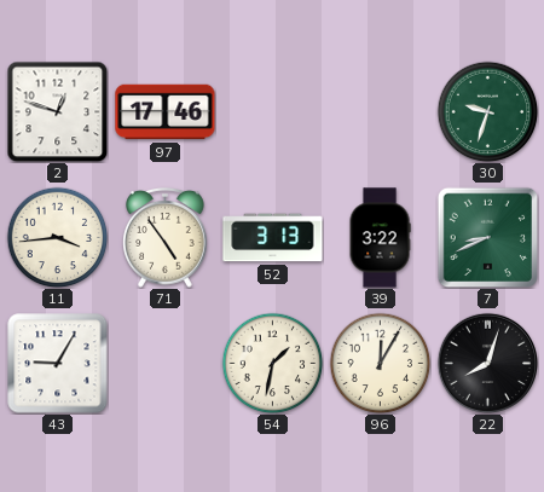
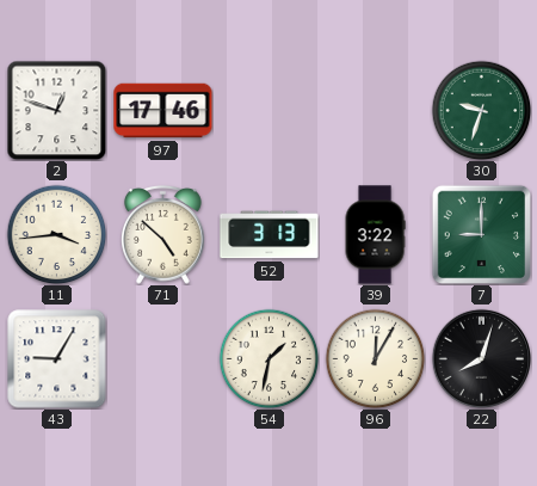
71: 4:54 -> 4:52
7: 8:41 -> 9:00
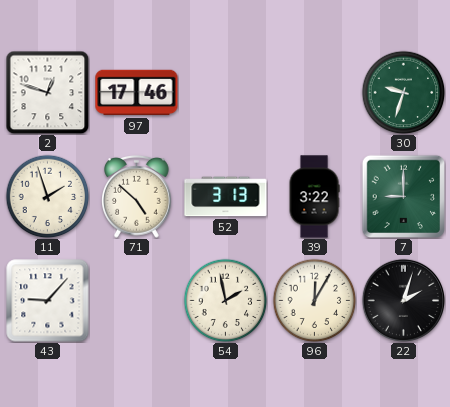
11: 3:44 -> 1:57
43: 9:05 -> 9:07
54: 1:32 -> 1:58
22: 8:03 -> 2:03
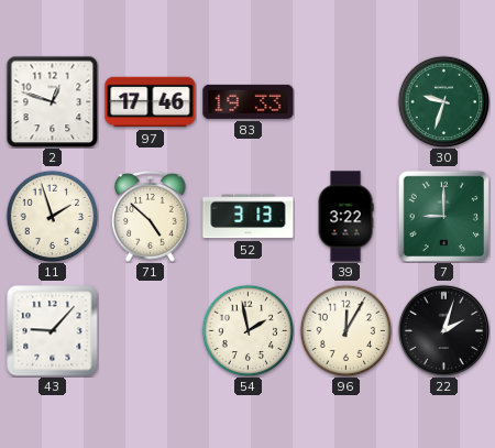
83: none -> 19:33
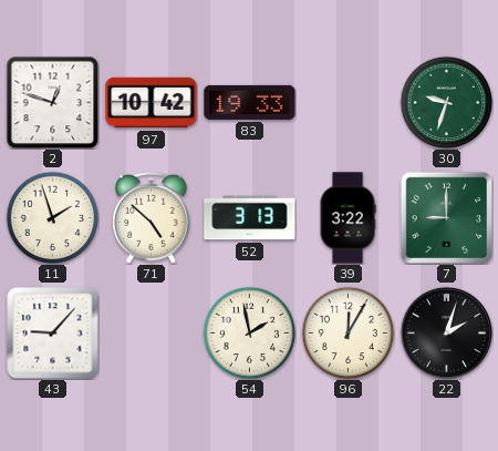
97: 17:46 -> 10:42
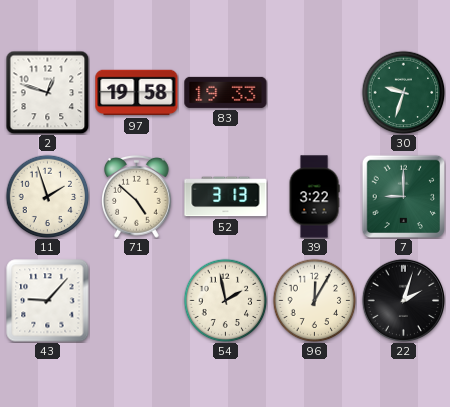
97: 10:42 -> 19:58
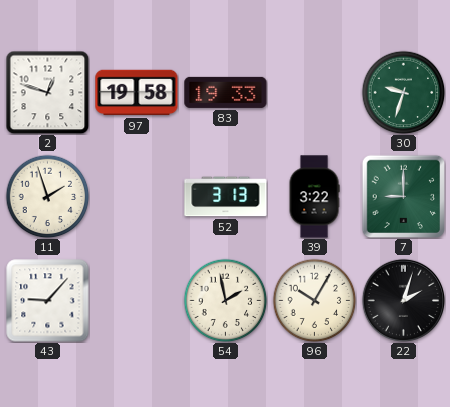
71: 4:52 -> none
96: 12:05 -> 10:05
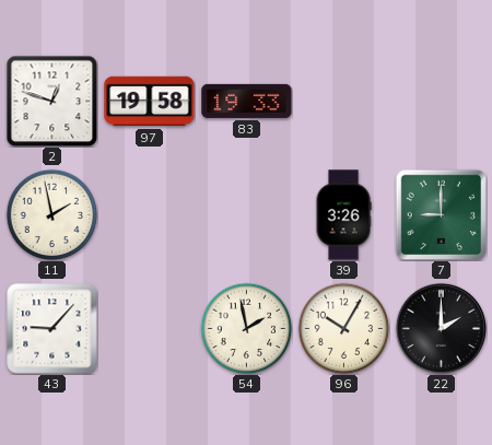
30: 9:33 -> none
11: 1:57 -> 1:58
52: 3:13 -> none
39: 3:22 -> 3:26
22: 2:03 -> 2:00
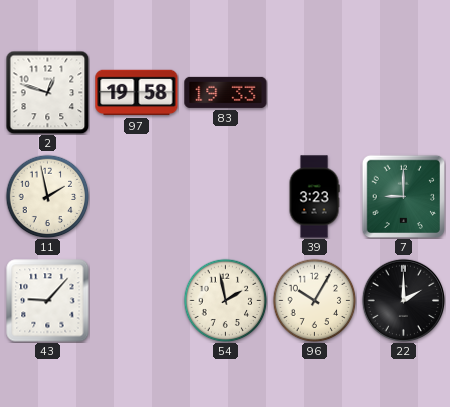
39: 3:26 -> 3:23
